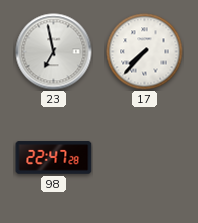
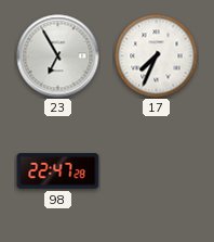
23: 6:58 -> 6:55
17: 7:37 -> 7:34
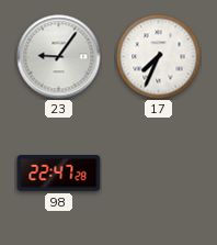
23: 6:55 -> 9:06
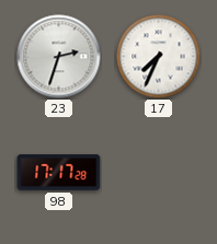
23: 9:06 -> 2:33
98: 22:47 -> 17:17
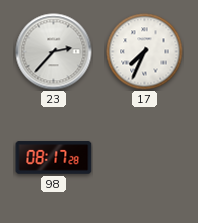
23: 2:33 -> 2:37
98: 17:17 -> 08:17
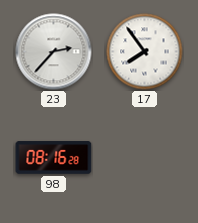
17: 7:34 -> 7:54
98: 08:17 -> 08:16
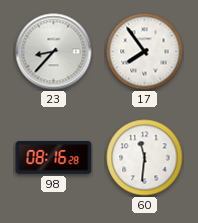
23: 2:37 -> 8:37
60: none -> 11:31
